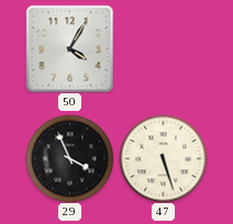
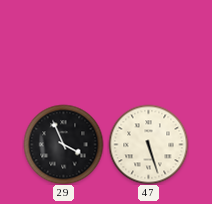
50: 4:05 -> none
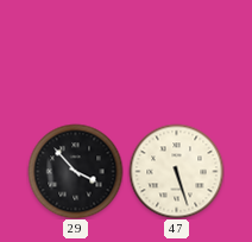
29: 3:56 -> 3:53
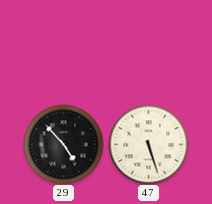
29: 3:53 -> 4:53
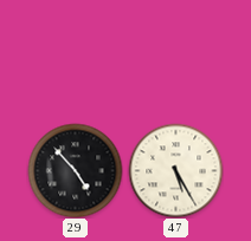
47: 5:27 -> 5:25
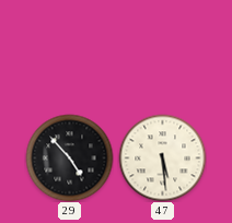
47: 5:25 -> 5:29
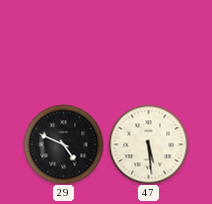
29: 4:53 -> 4:49
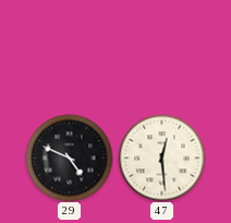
47: 5:29 -> 12:29
